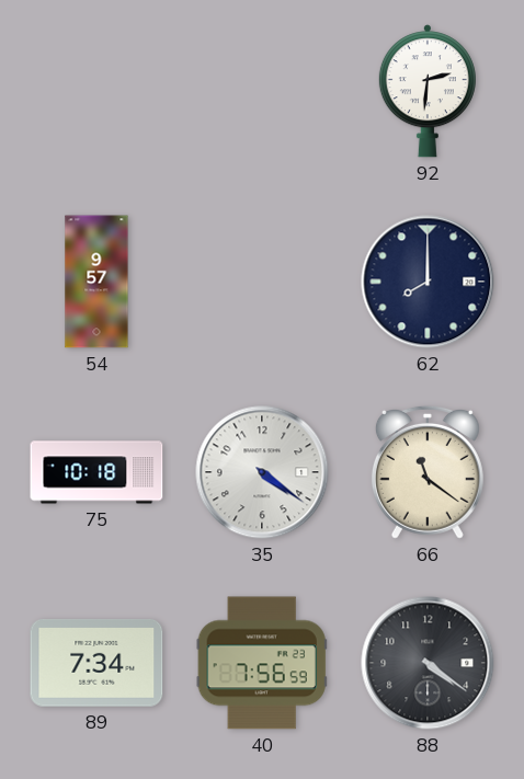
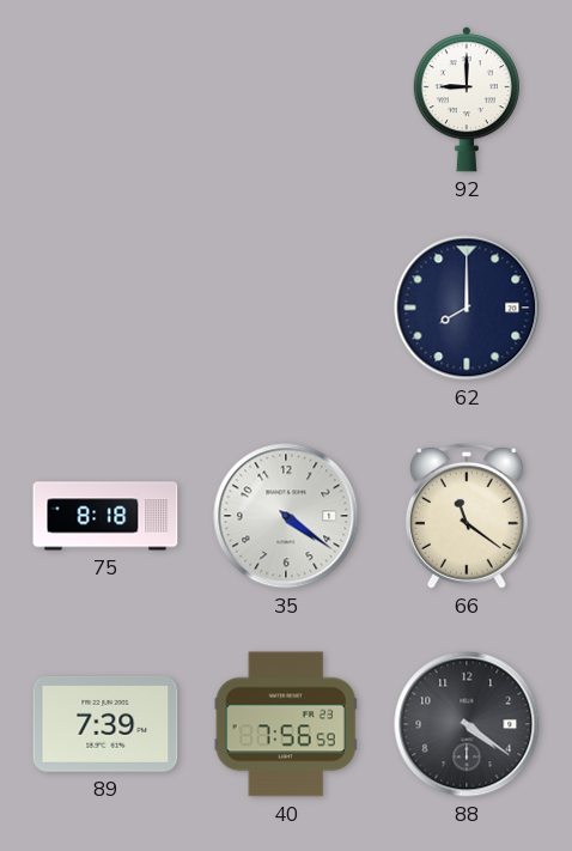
92: 2:31 -> 9:00
54: 9:57 -> none
75: 10:18 -> 8:18
89: 7:34 -> 7:39
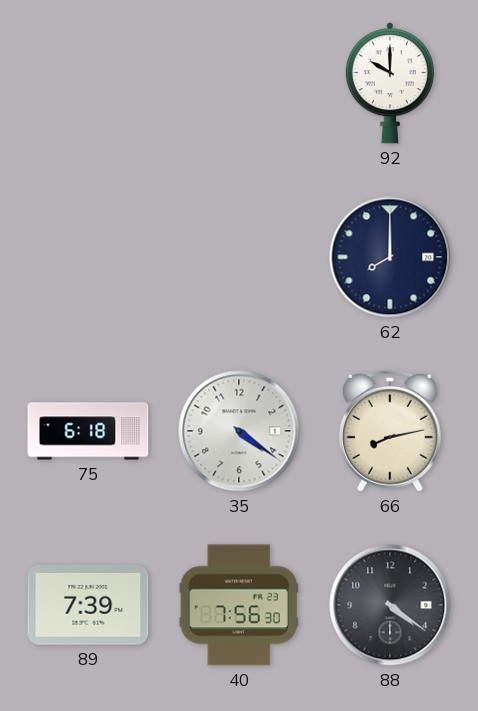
92: 9:00 -> 10:00
75: 8:18 -> 6:18
66: 11:21 -> 8:13
40: 7:56:59 -> 7:56:30
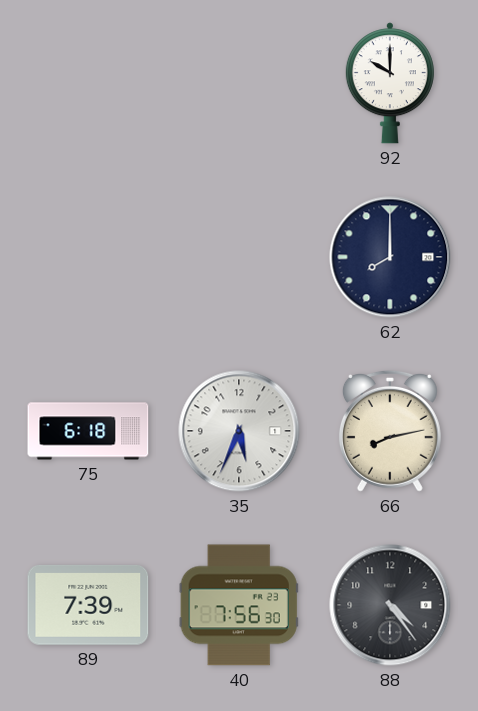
35: 4:21 -> 5:34
88: 4:21 -> 4:24
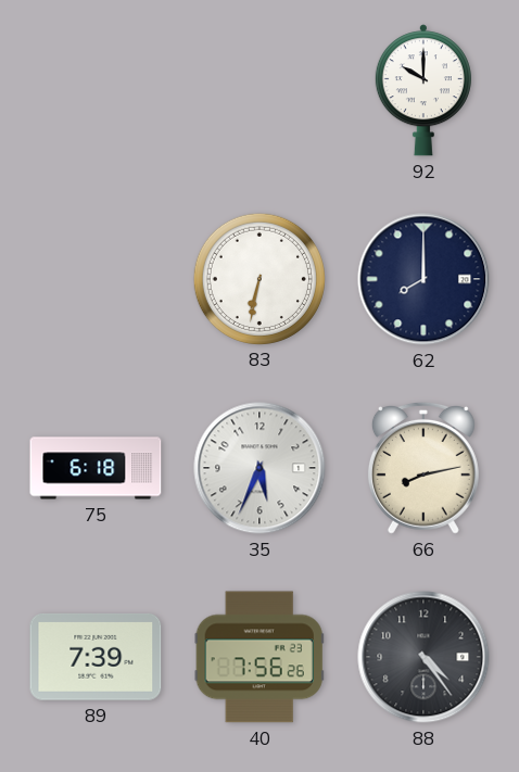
83: none -> 6:32
40: 7:56:30 -> 7:56:26
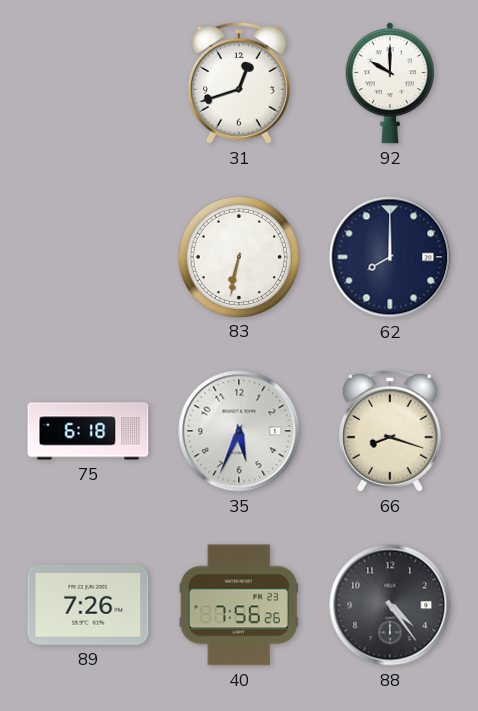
31: none -> 12:42
66: 8:13 -> 8:18
89: 7:39 -> 7:26
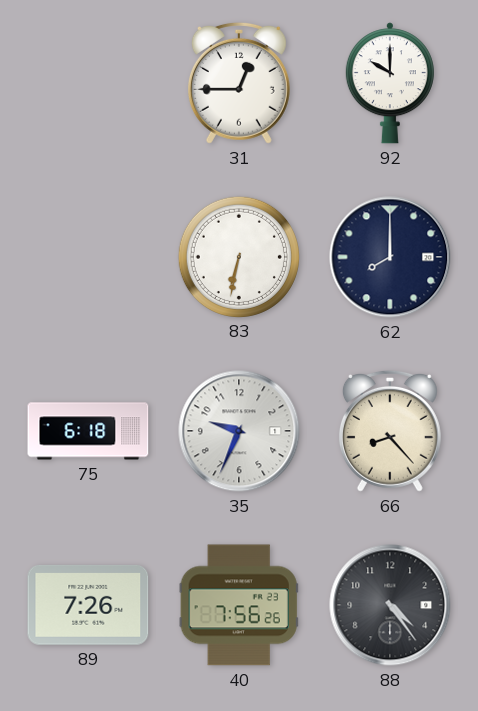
31: 12:42 -> 12:45
35: 5:34 -> 9:34
66: 8:18 -> 8:23
